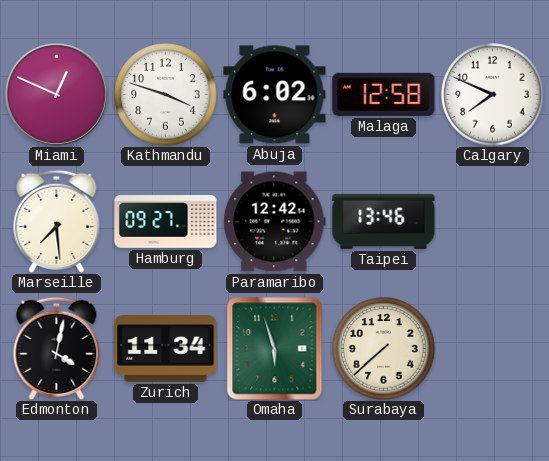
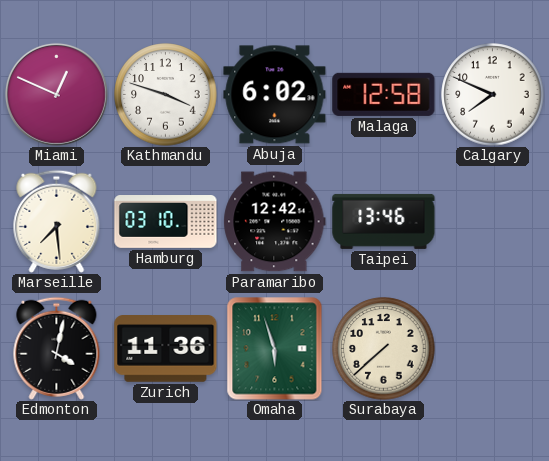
Hamburg: 09:27 -> 03:10
Zurich: 11:34 -> 11:36
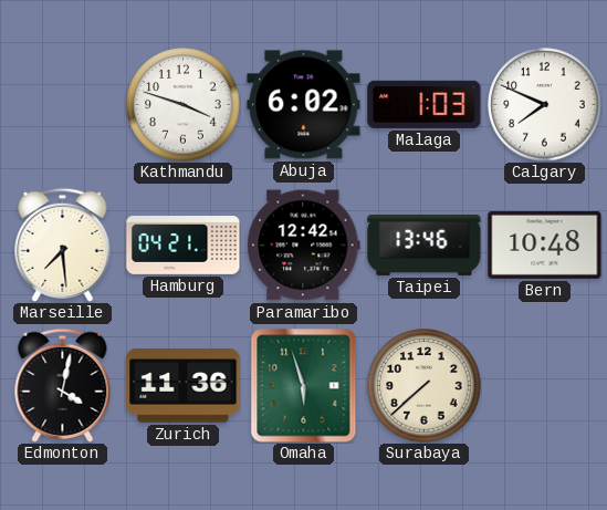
Miami: 12:49 -> none
Malaga: 12:58 -> 1:03
Hamburg: 03:10 -> 04:21
Bern: none -> 10:48
